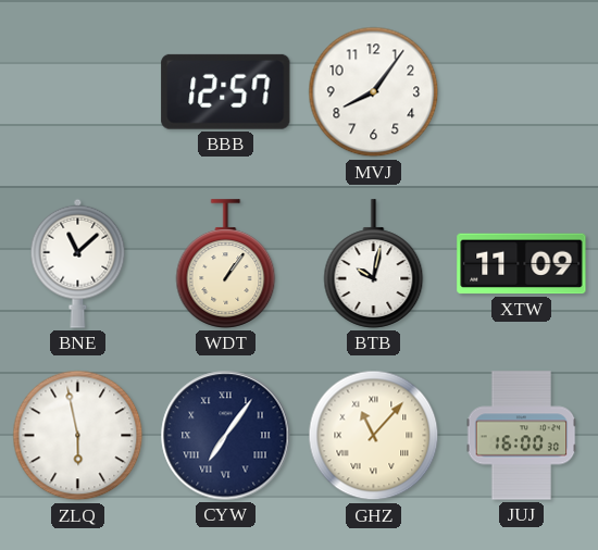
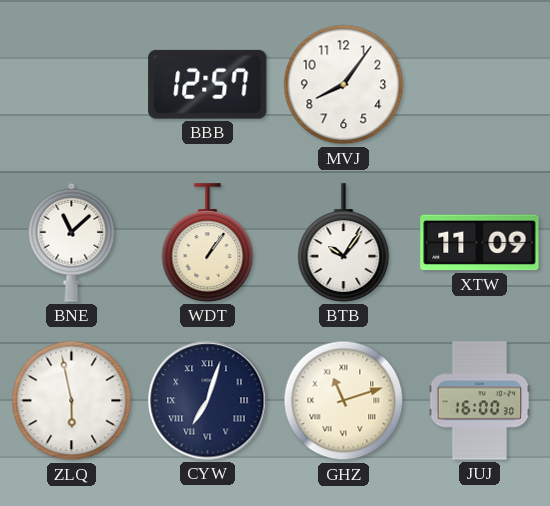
BTB: 10:02 -> 10:06
CYW: 7:06 -> 7:03
GHZ: 11:07 -> 11:12
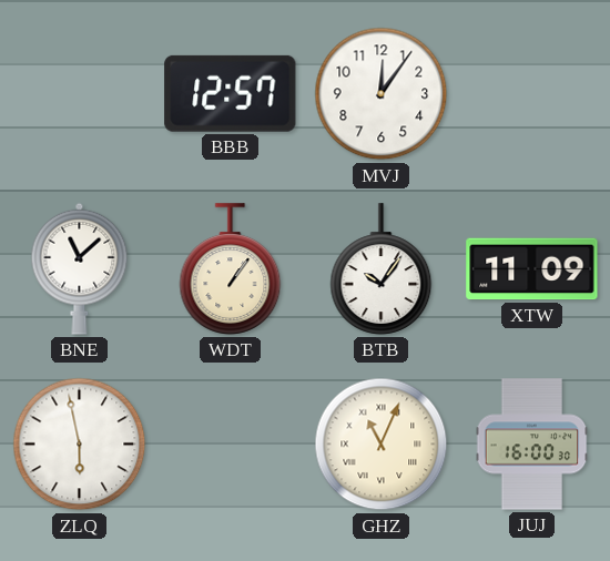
MVJ: 8:06 -> 12:06
CYW: 7:03 -> none
GHZ: 11:12 -> 11:04
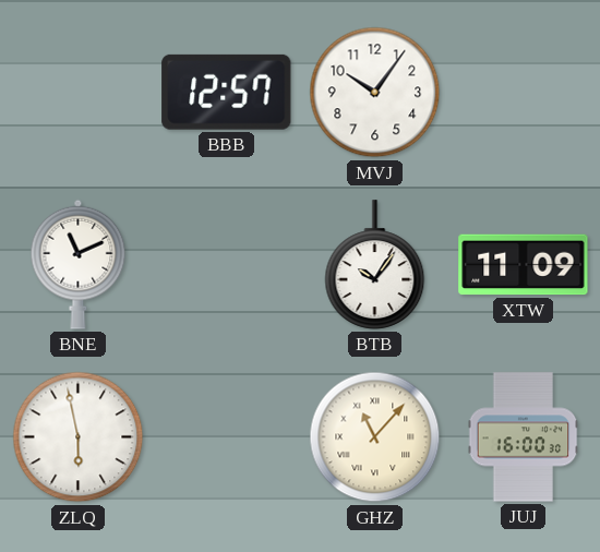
MVJ: 12:06 -> 10:06
BNE: 11:08 -> 11:11
WDT: 1:06 -> none
GHZ: 11:04 -> 11:07
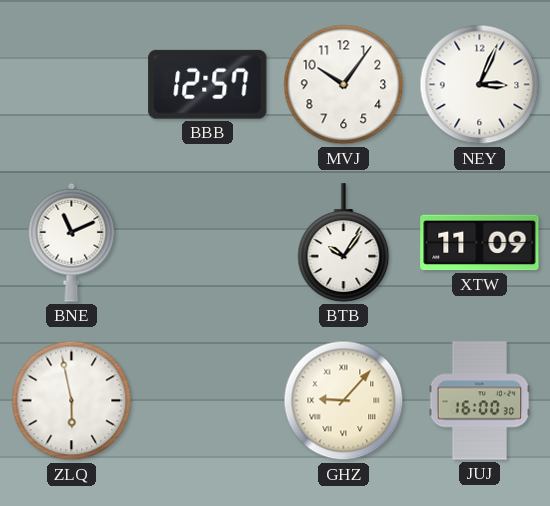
NEY: none -> 3:04
GHZ: 11:07 -> 9:07
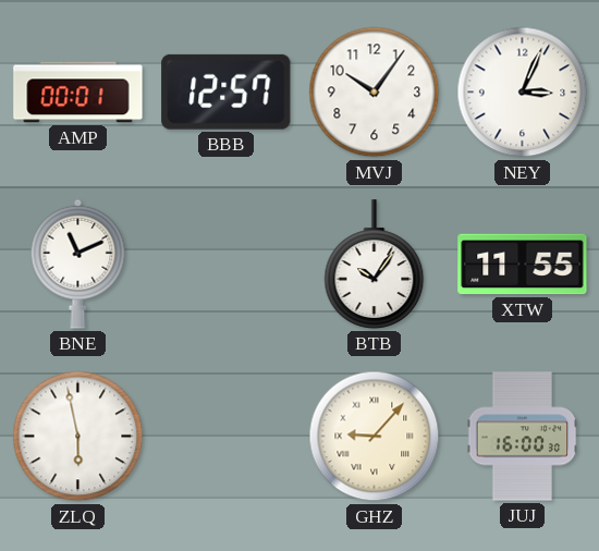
AMP: none -> 00:01
XTW: 11:09 -> 11:55
